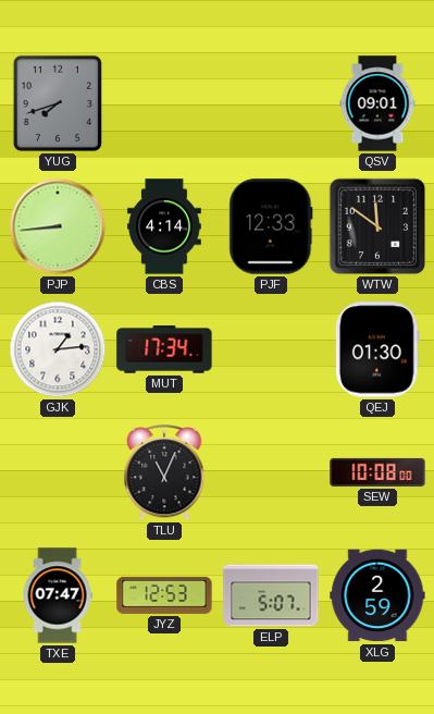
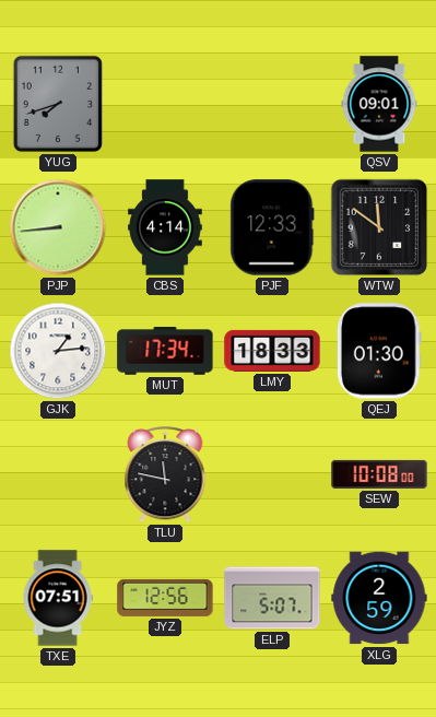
LMY: none -> 18:33
TLU: 11:04 -> 11:47
TXE: 07:47 -> 07:51
JYZ: 12:53 -> 12:56
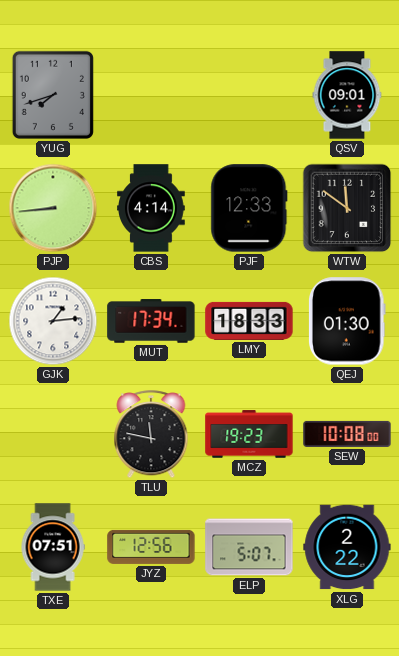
MCZ: none -> 19:23
XLG: 2:59 -> 2:22
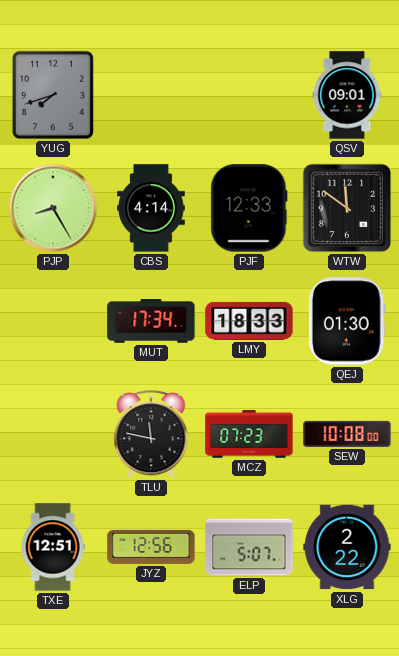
PJP: 8:44 -> 8:25
GJK: 1:14 -> none
MCZ: 19:23 -> 07:23
TXE: 07:51 -> 12:51
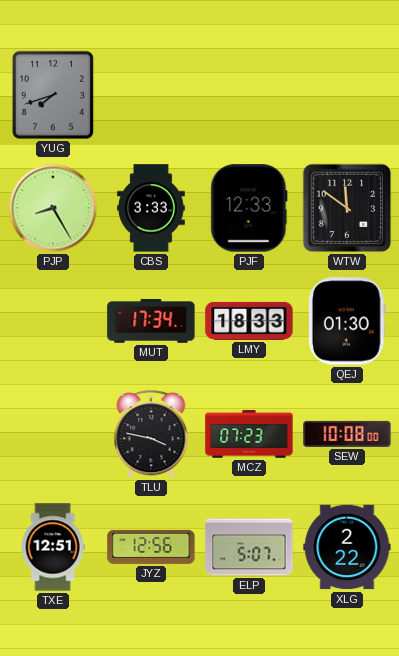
QSV: 09:01 -> none
CBS: 4:14 -> 3:33
TLU: 11:47 -> 3:47
